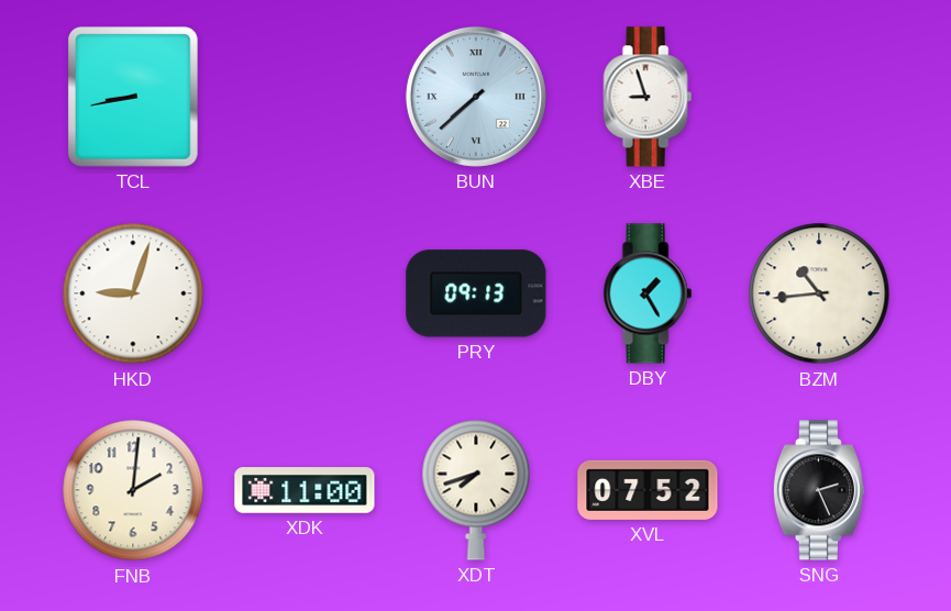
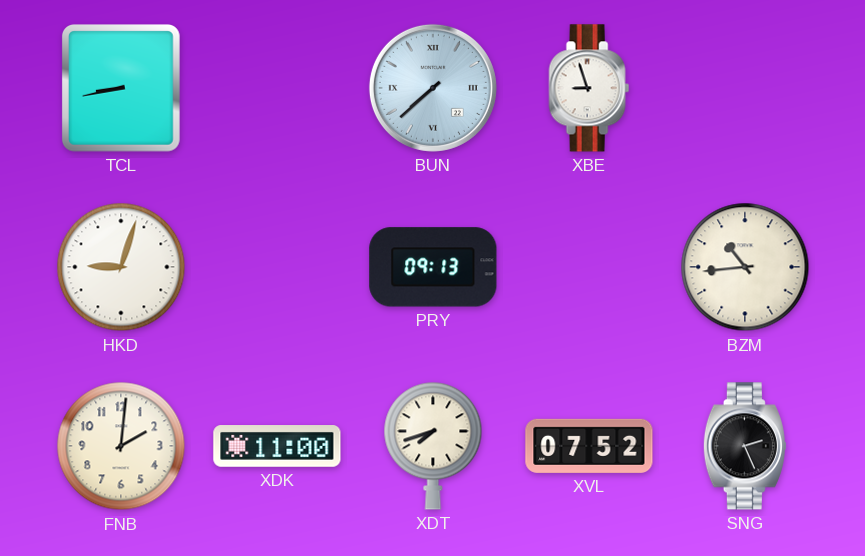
DBY: 1:25 -> none
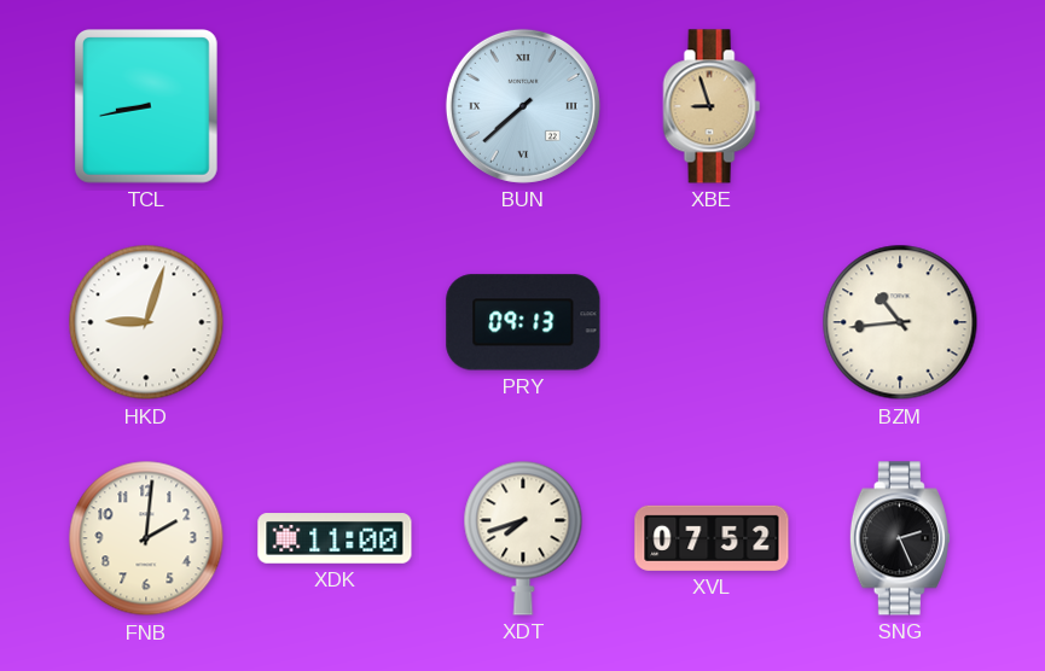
XBE dial: white -> champagne
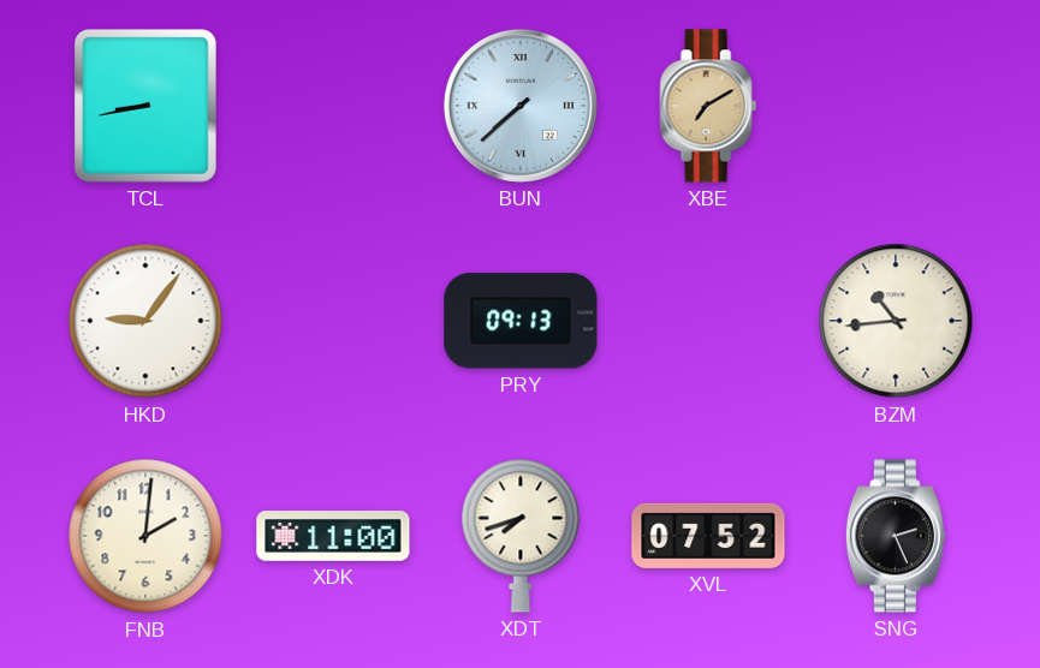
XBE: 8:57 -> 7:10
HKD: 9:03 -> 9:06
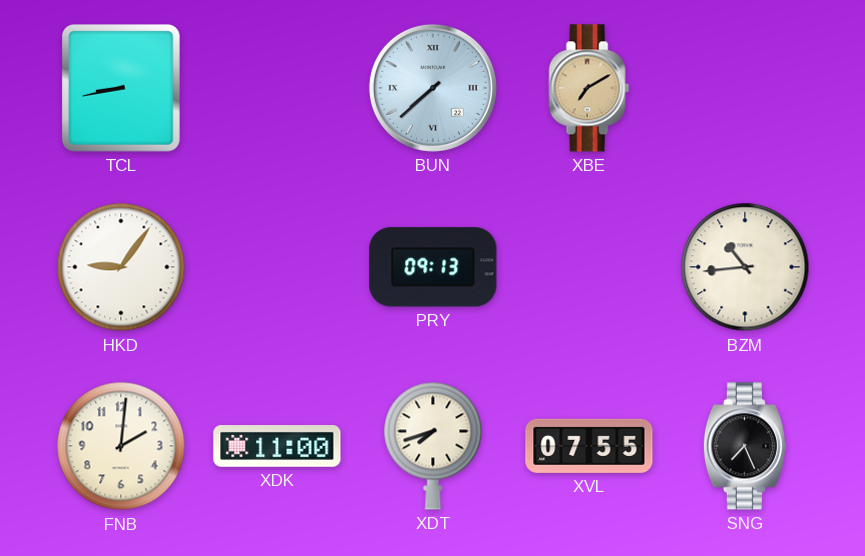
XVL: 07:52 -> 07:55
SNG: 2:26 -> 7:26
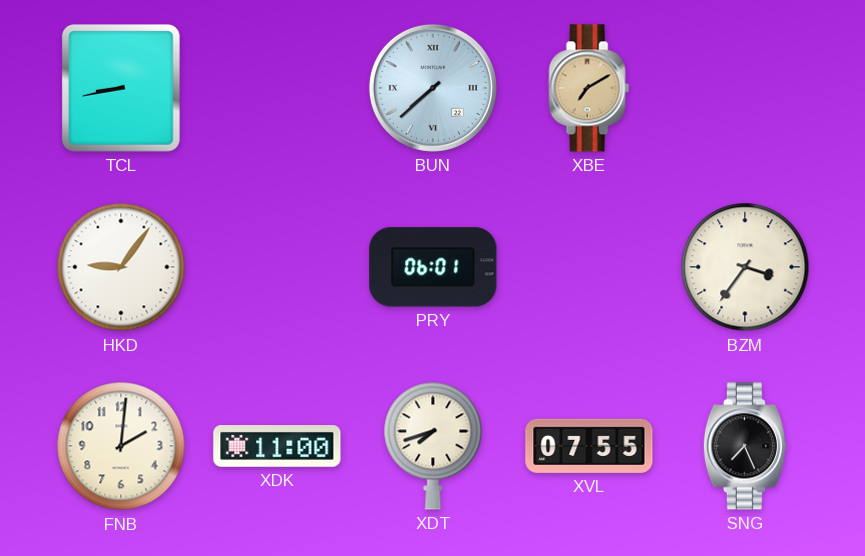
PRY: 09:13 -> 06:01
BZM: 10:44 -> 3:36
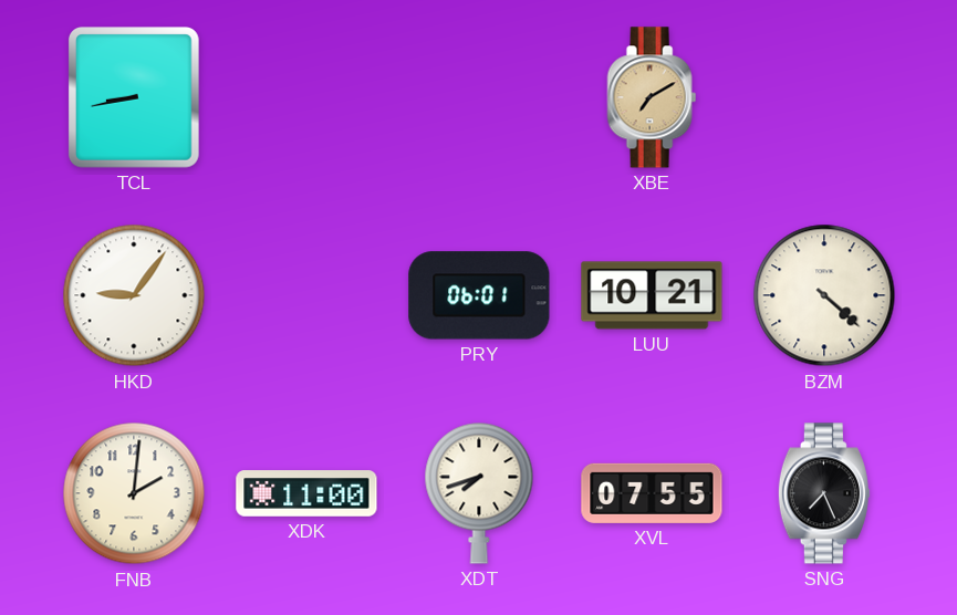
BUN: 7:38 -> none
LUU: none -> 10:21
BZM: 3:36 -> 4:22
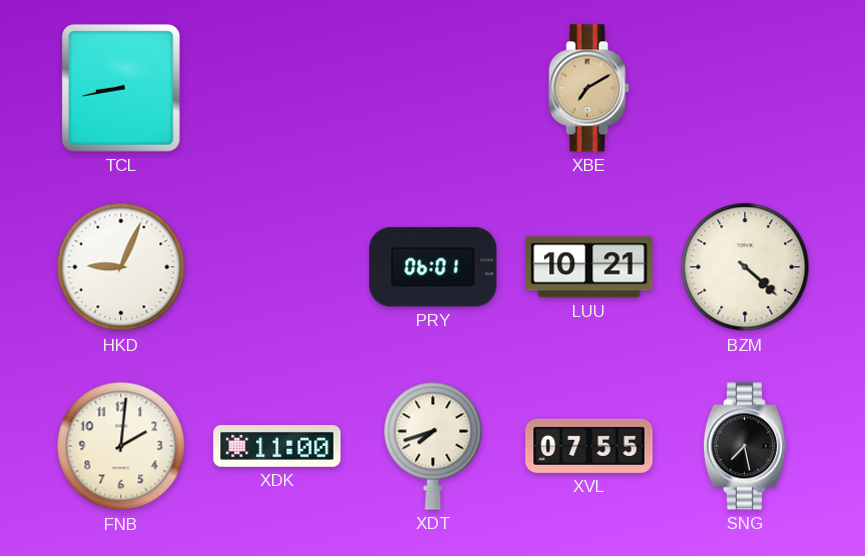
HKD: 9:06 -> 9:04
SNG: 7:26 -> 7:28
